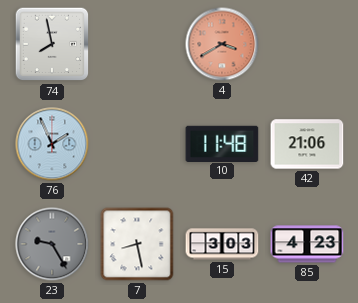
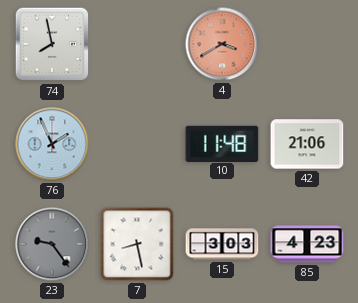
23: 9:25 -> 9:24
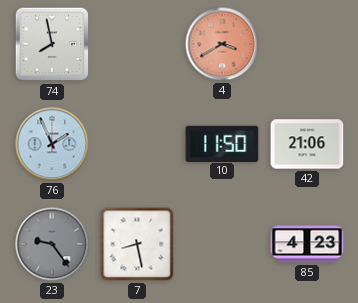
10: 11:48 -> 11:50
15: 3:03 -> none
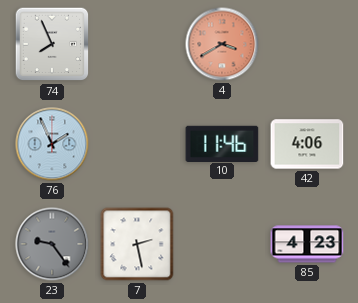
74: 7:58 -> 7:56
10: 11:50 -> 11:46
42: 21:06 -> 4:06
7: 8:28 -> 2:28
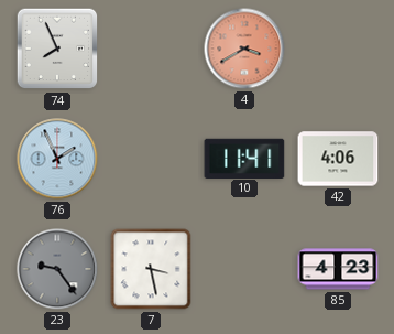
10: 11:46 -> 11:41
7: 2:28 -> 3:28
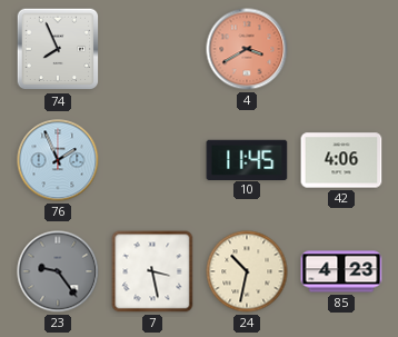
10: 11:41 -> 11:45
24: none -> 10:32
